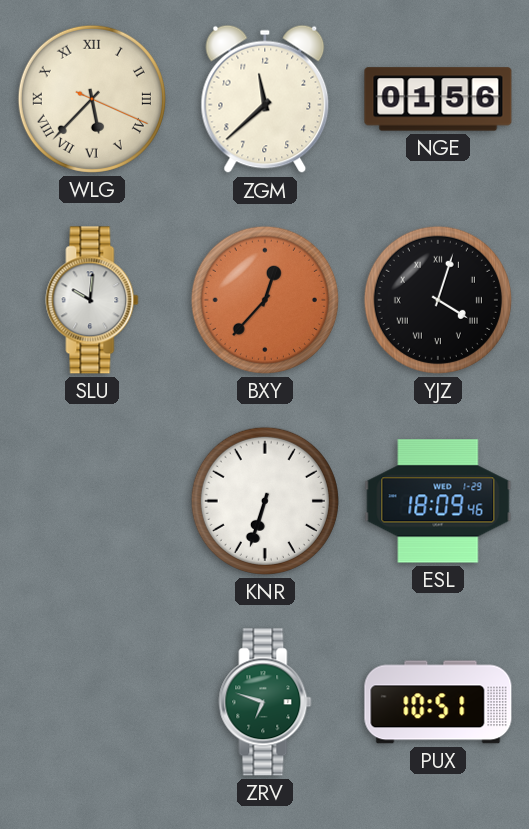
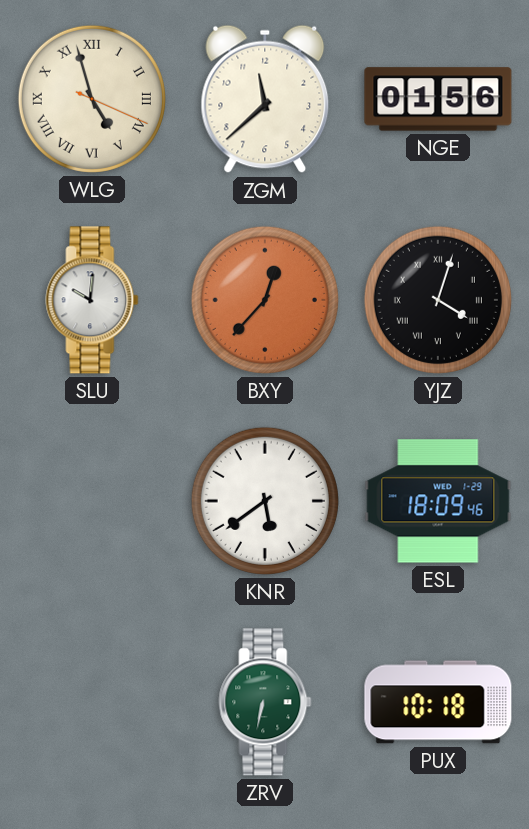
WLG: 5:37 -> 4:57
KNR: 6:33 -> 5:39
ZRV: 6:48 -> 6:32
PUX: 10:51 -> 10:18
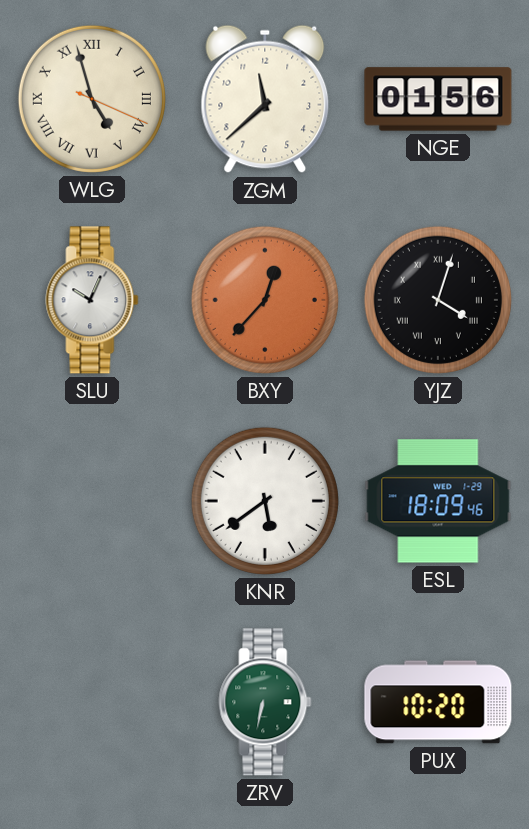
SLU: 10:01 -> 10:04
PUX: 10:18 -> 10:20
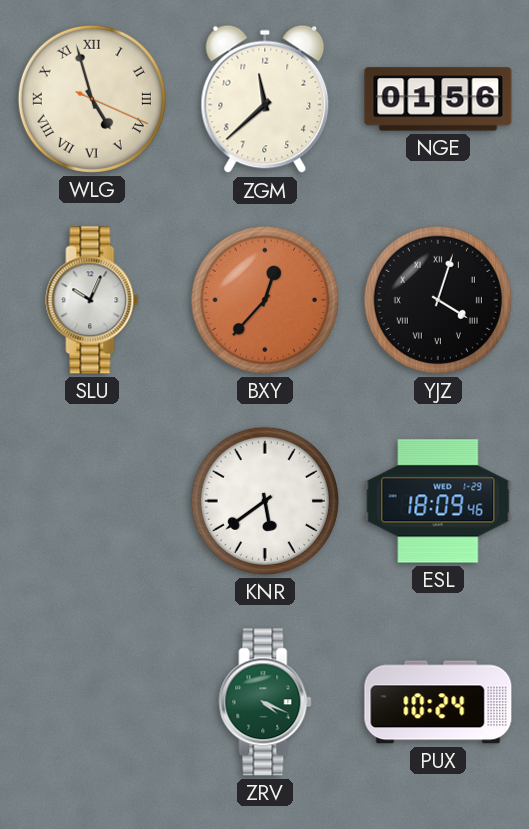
ZRV: 6:32 -> 4:19
PUX: 10:20 -> 10:24
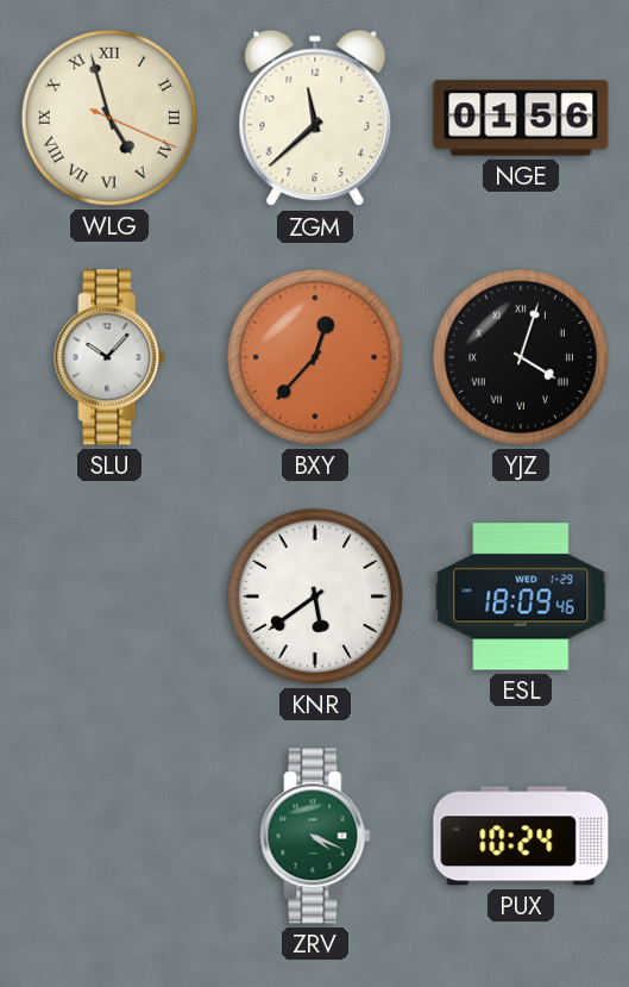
SLU: 10:04 -> 10:07
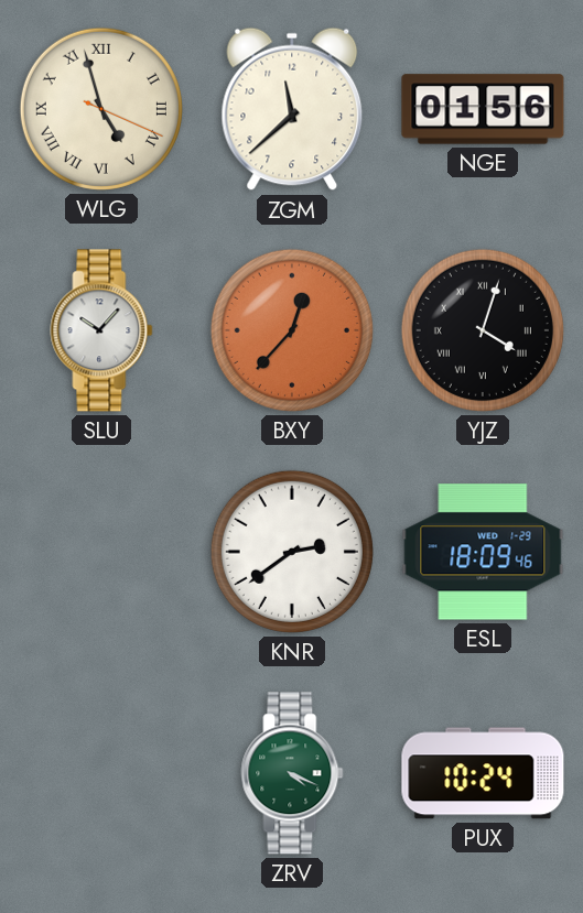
KNR: 5:39 -> 2:39
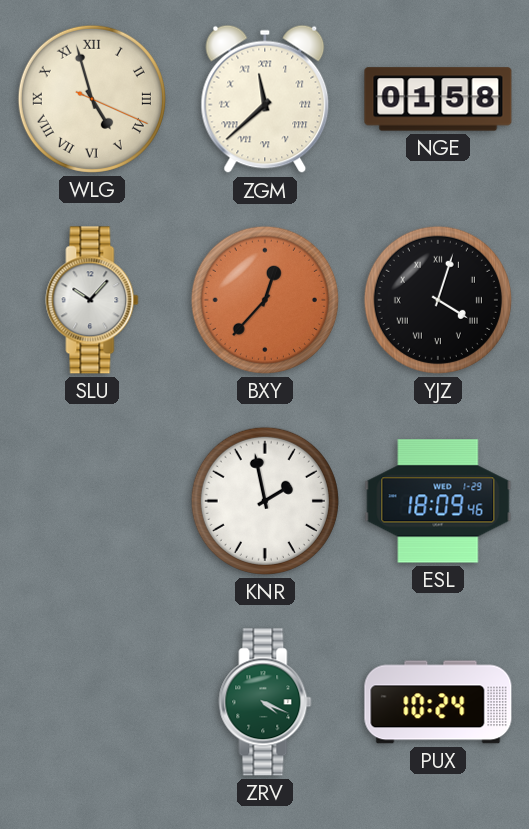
ZGM numerals: Arabic -> Roman
NGE: 01:56 -> 01:58
KNR: 2:39 -> 1:58
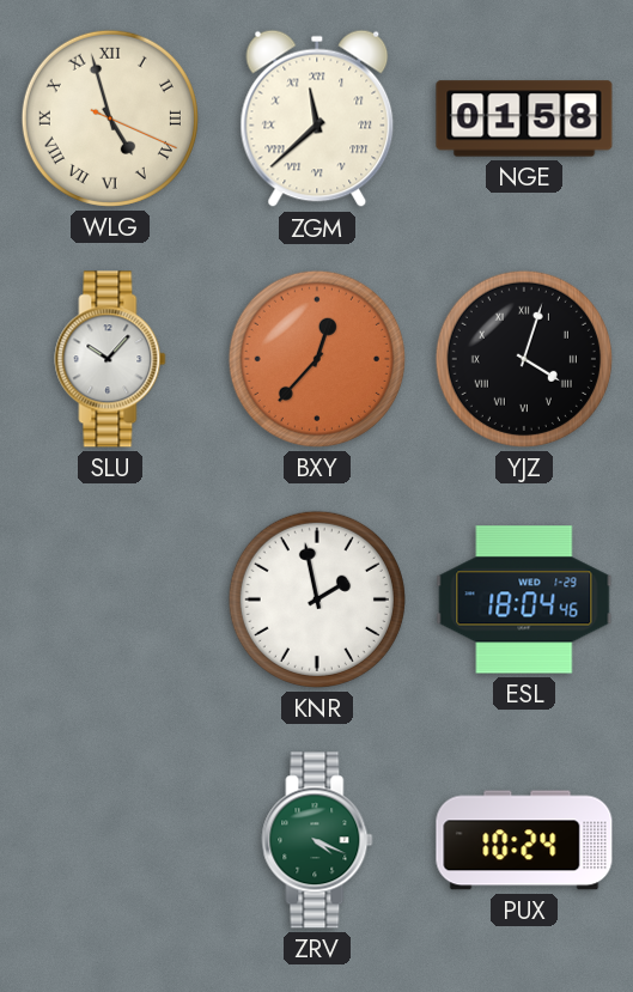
ESL: 18:09 -> 18:04
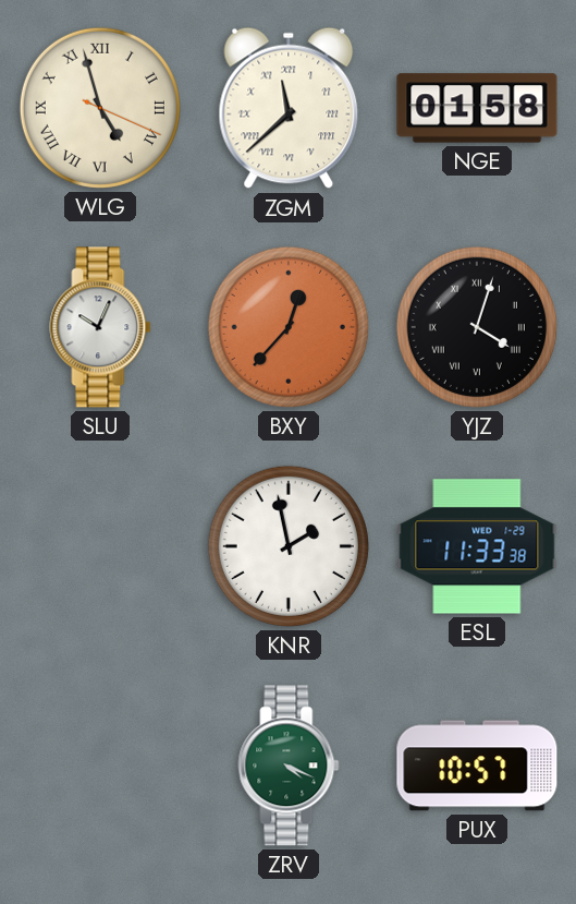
SLU: 10:07 -> 10:04
ESL: 18:04 -> 11:33
PUX: 10:24 -> 10:57
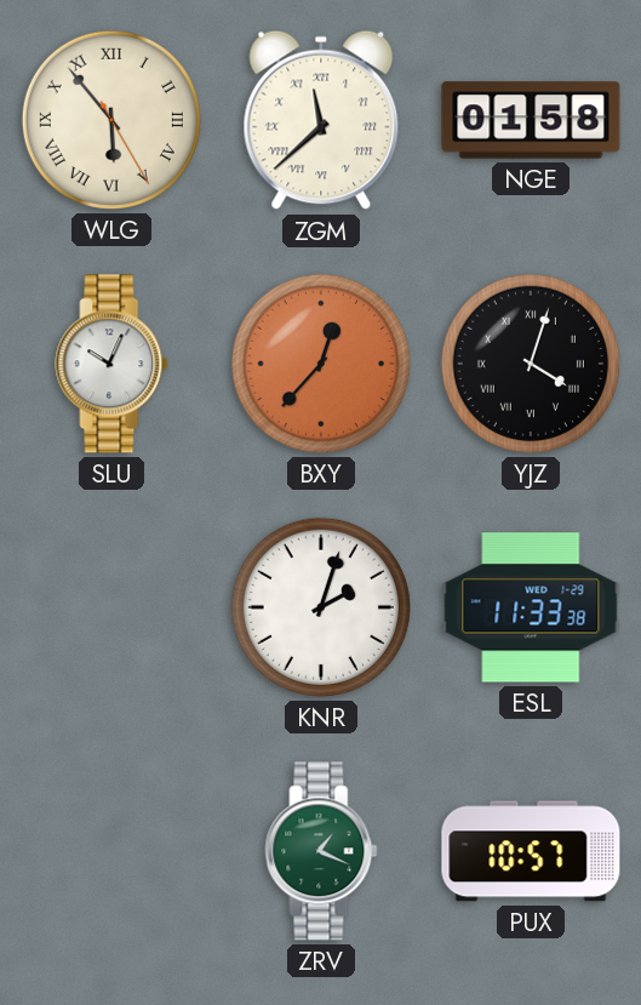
WLG: 4:57 -> 5:53
KNR: 1:58 -> 2:03
ZRV: 4:19 -> 1:19
